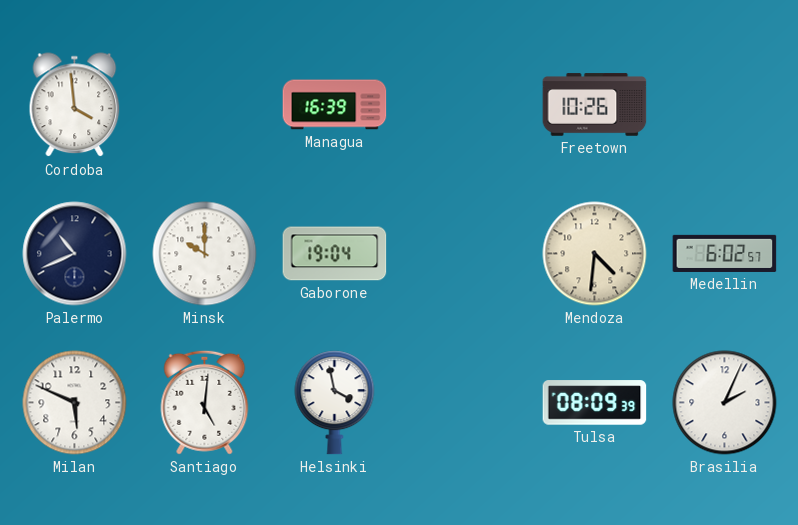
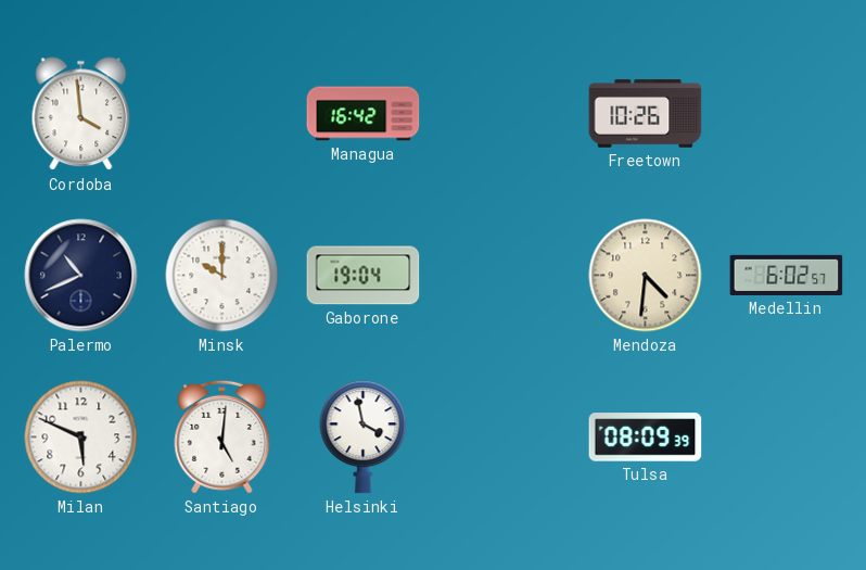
Managua: 16:39 -> 16:42
Brasilia: 2:04 -> none
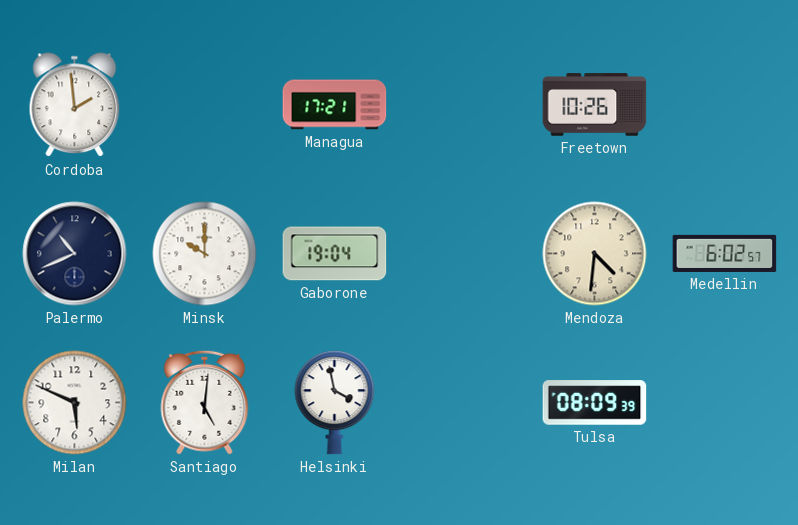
Cordoba: 3:59 -> 1:59
Managua: 16:42 -> 17:21
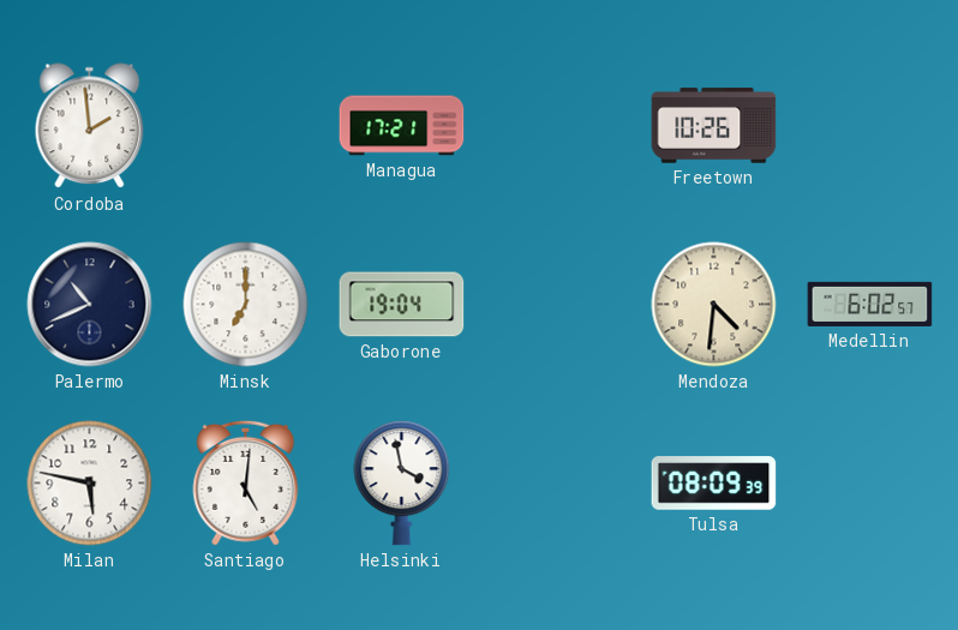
Minsk: 10:00 -> 7:00
Milan: 5:49 -> 5:47
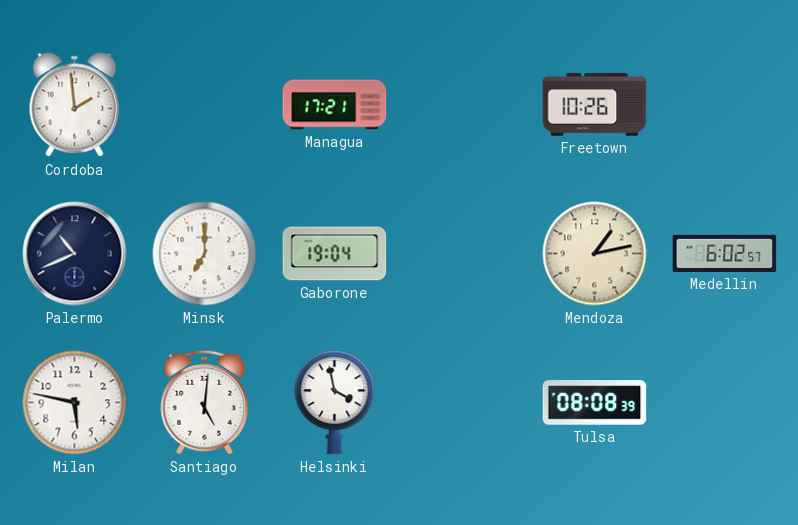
Mendoza: 4:31 -> 1:13
Tulsa: 08:09 -> 08:08
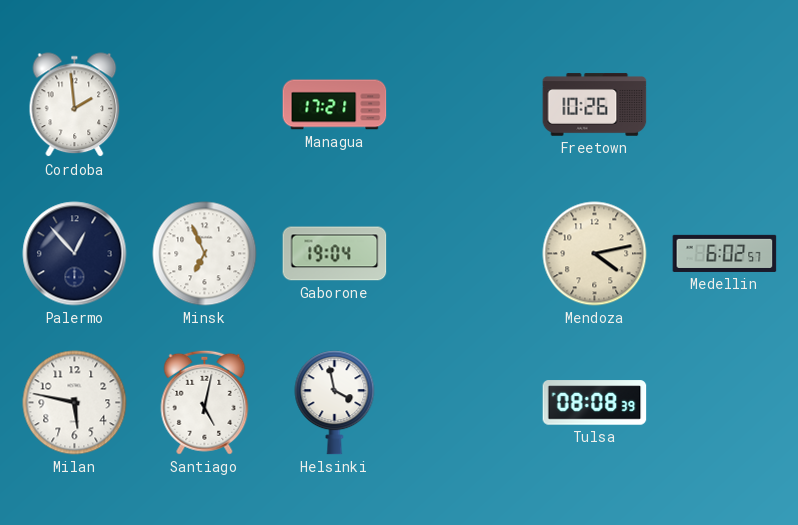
Palermo: 10:41 -> 12:53
Minsk: 7:00 -> 6:56
Mendoza: 1:13 -> 4:13
Santiago: 5:01 -> 5:02
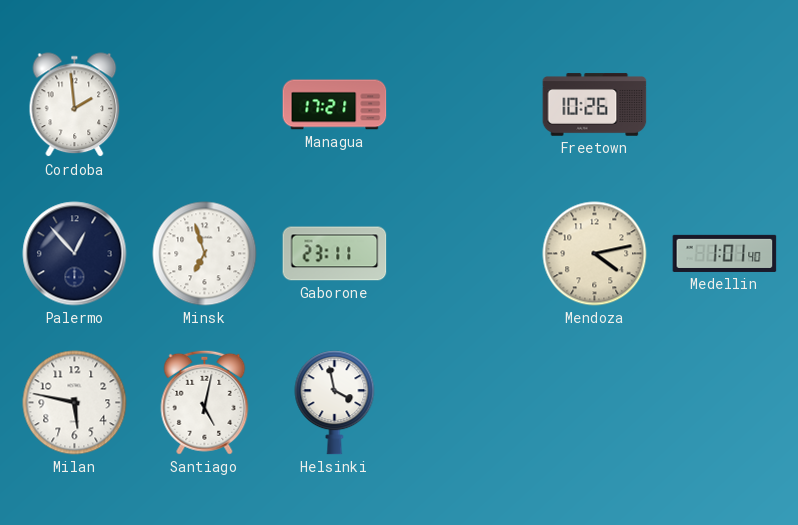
Minsk: 6:56 -> 6:57
Gaborone: 19:04 -> 23:11
Medellin: 6:02 -> 1:01
Tulsa: 08:08 -> none
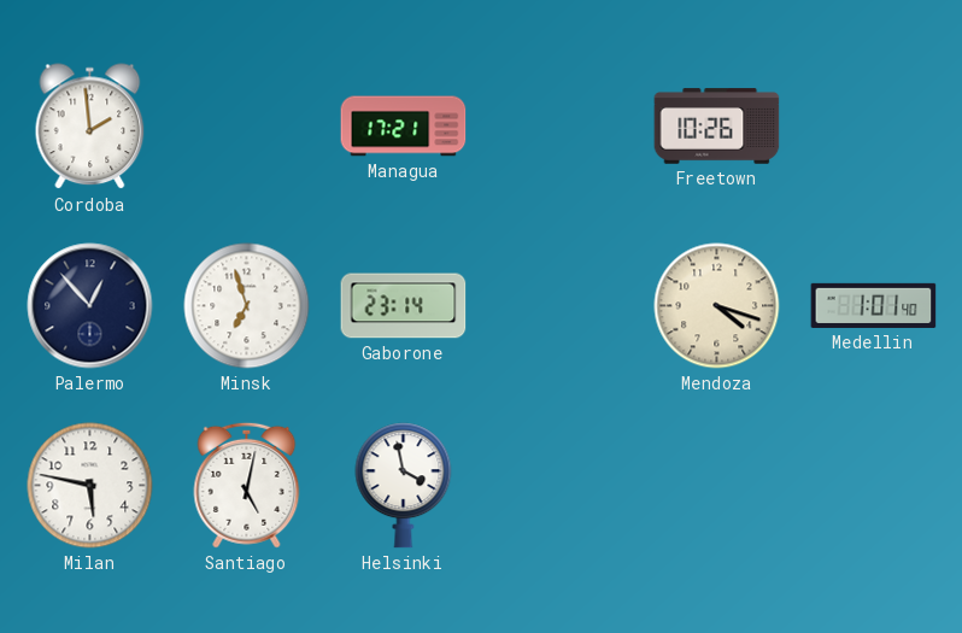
Gaborone: 23:11 -> 23:14
Mendoza: 4:13 -> 4:18
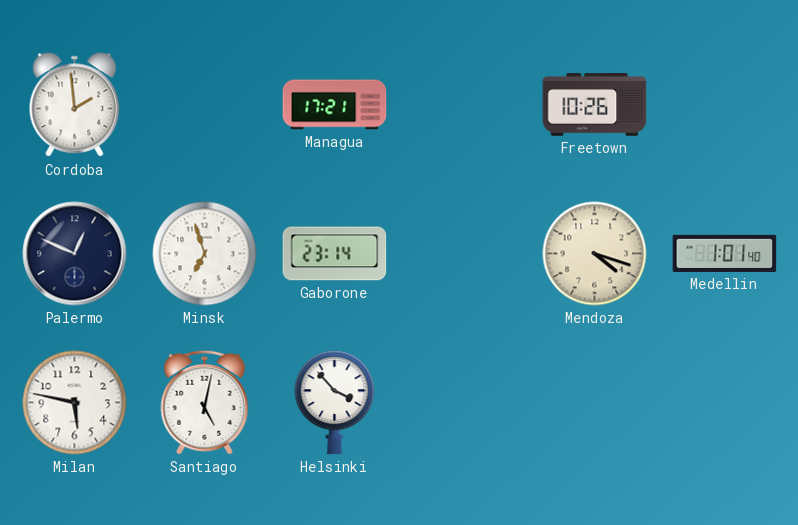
Palermo: 12:53 -> 12:49
Helsinki: 3:58 -> 3:53
